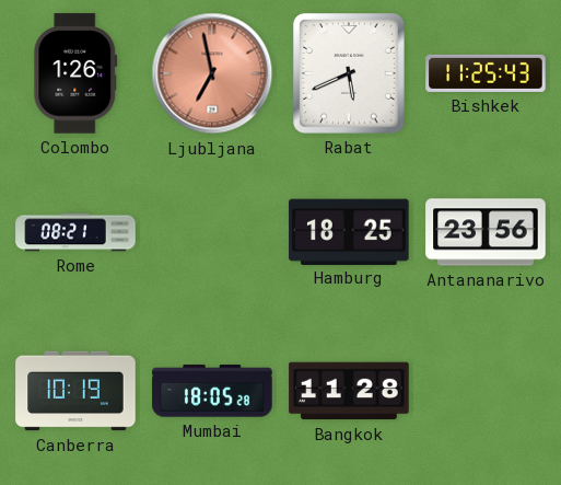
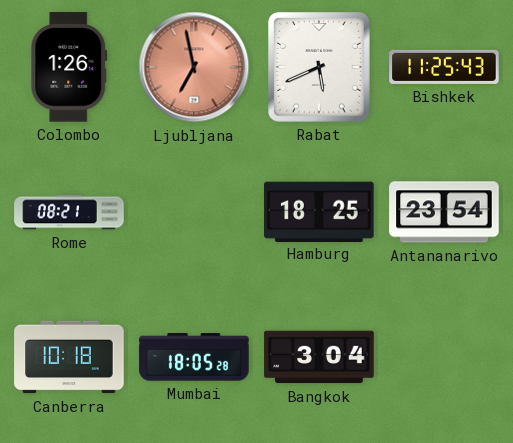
Antananarivo: 23:56 -> 23:54
Canberra: 10:19 -> 10:18
Bangkok: 11:28 -> 3:04
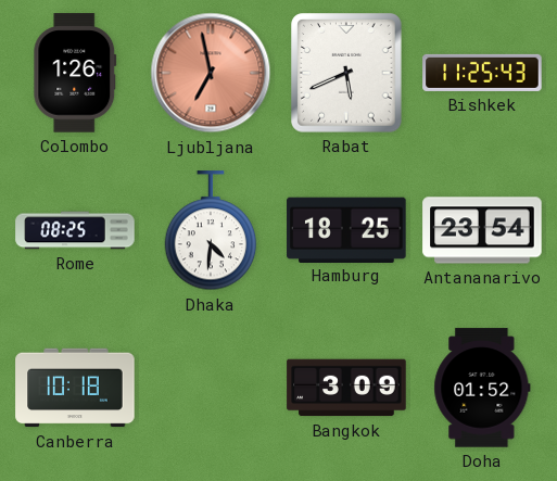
Rome: 08:21 -> 08:25
Dhaka: none -> 4:31
Mumbai: 18:05 -> none
Bangkok: 3:04 -> 3:09
Doha: none -> 01:52
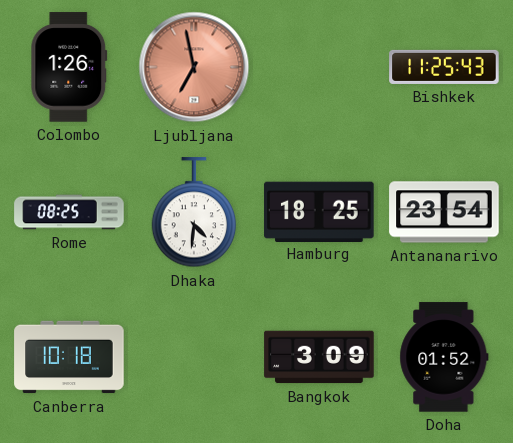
Rabat: 5:41 -> none
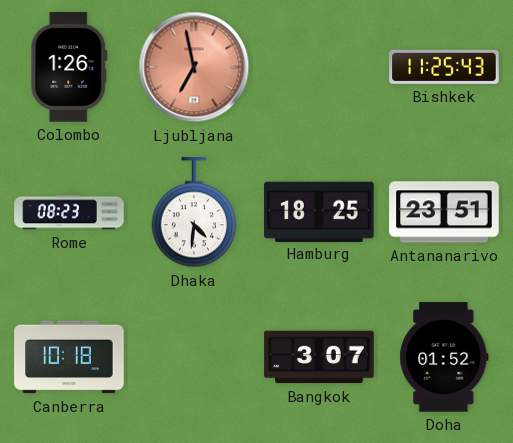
Rome: 08:25 -> 08:23
Antananarivo: 23:54 -> 23:51
Bangkok: 3:09 -> 3:07
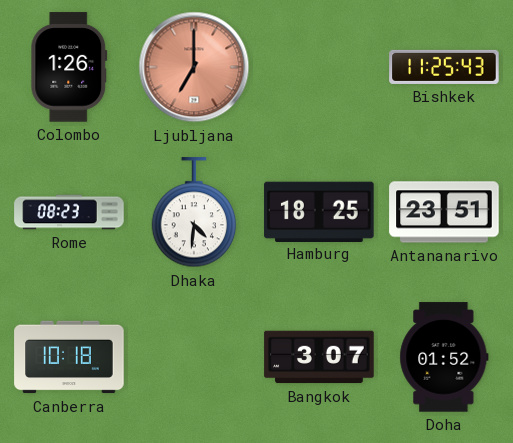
Ljubljana: 6:58 -> 7:00
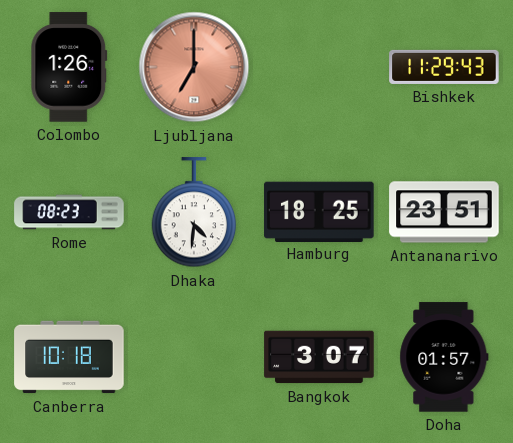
Bishkek: 11:25 -> 11:29
Doha: 01:52 -> 01:57
